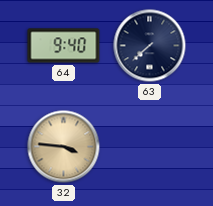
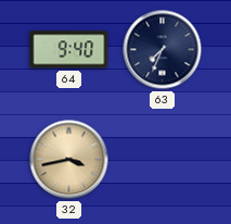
63: 7:38 -> 7:34
32: 3:46 -> 3:43
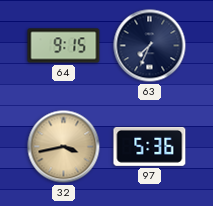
64: 9:40 -> 9:15
97: none -> 5:36
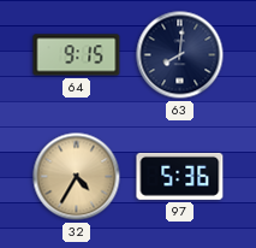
63: 7:34 -> 8:01
32: 3:43 -> 4:35
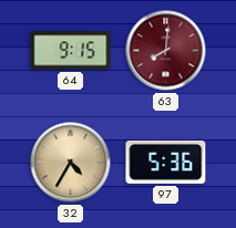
63 dial: navy -> burgundy
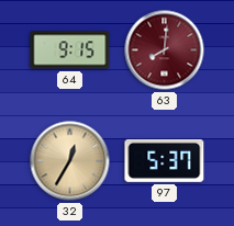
32: 4:35 -> 12:35
97: 5:36 -> 5:37
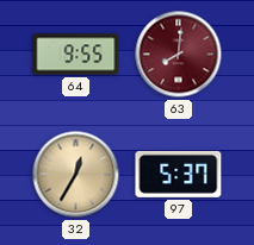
64: 9:15 -> 9:55
